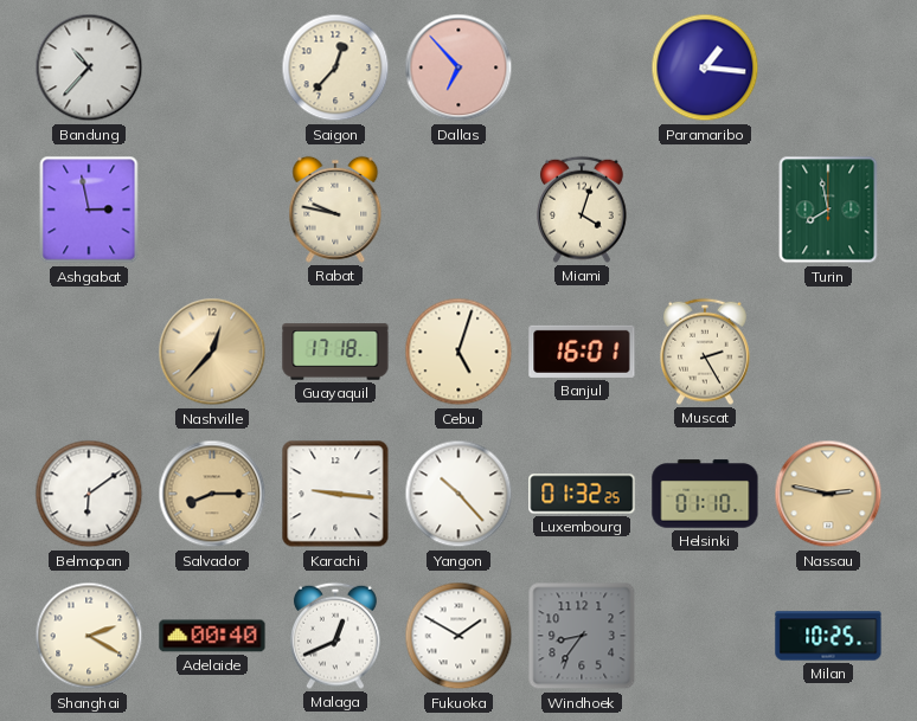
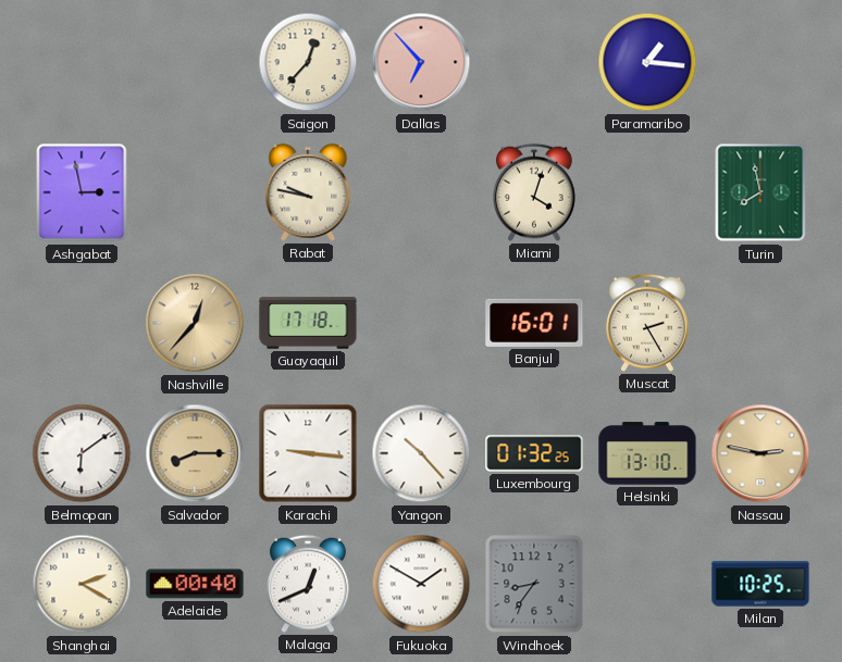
Bandung: 10:37 -> none
Cebu: 5:03 -> none
Helsinki: 01:10 -> 13:10
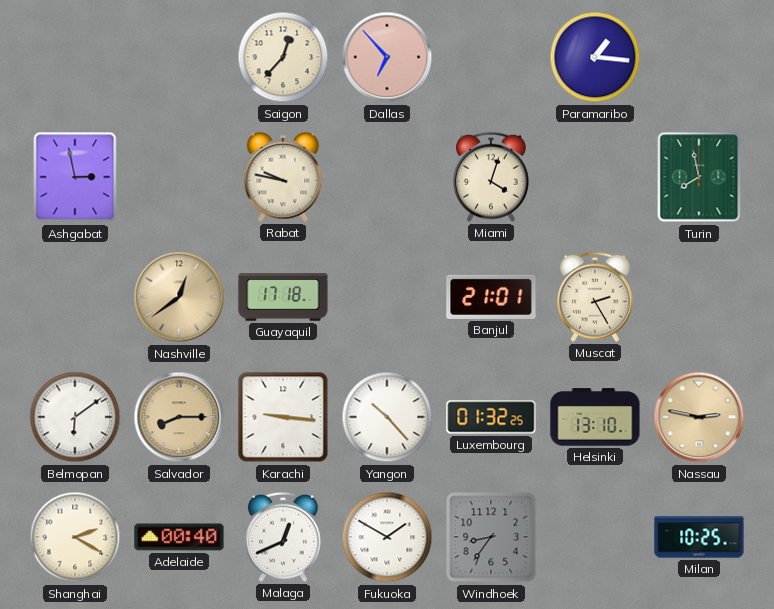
Nashville: 12:37 -> 12:39
Banjul: 16:01 -> 21:01
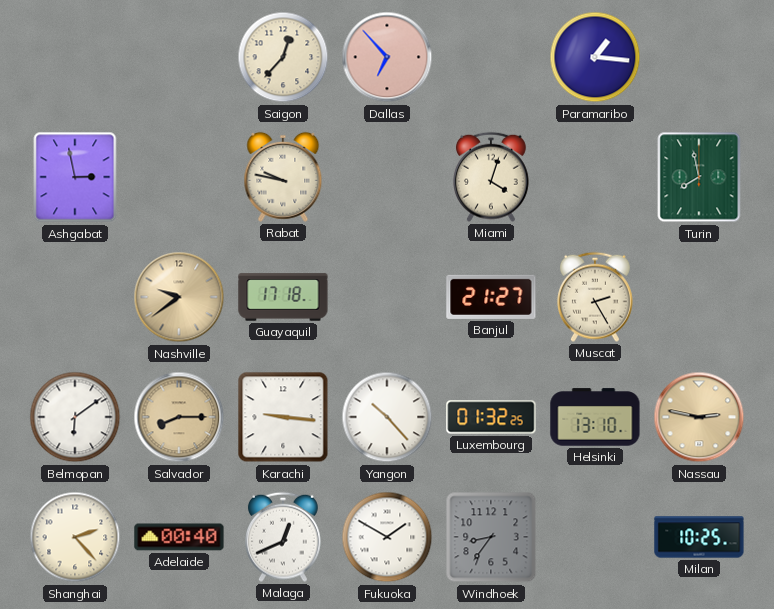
Nashville: 12:39 -> 9:39
Banjul: 21:01 -> 21:27
Shanghai: 2:20 -> 2:23
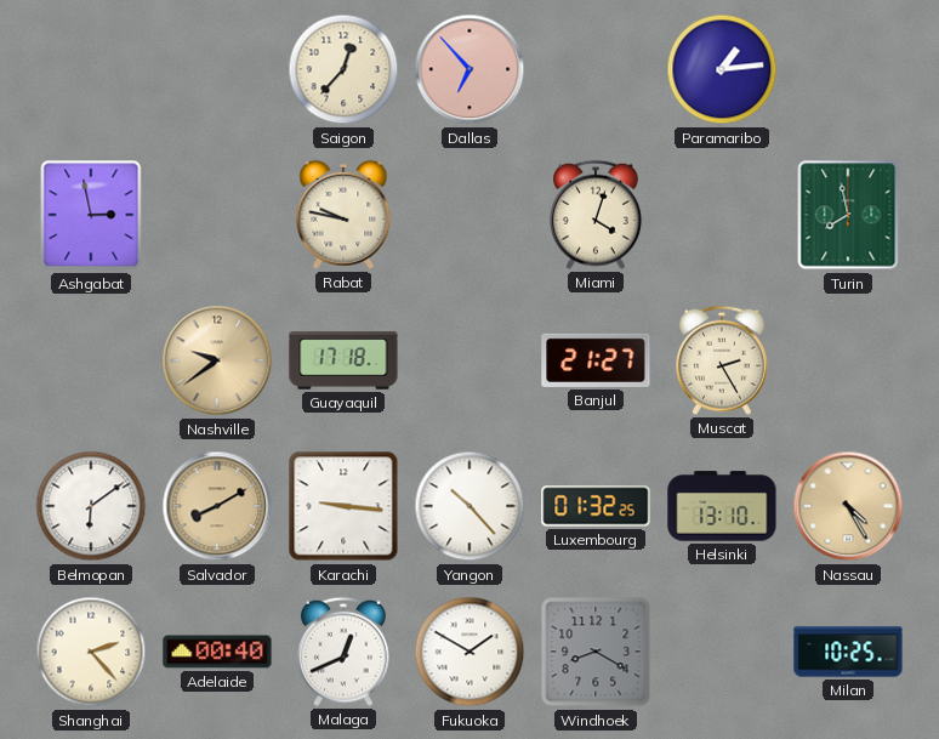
Paramaribo: 1:16 -> 1:14
Salvador: 8:15 -> 8:10
Nassau: 2:47 -> 4:25
Windhoek: 8:36 -> 8:20
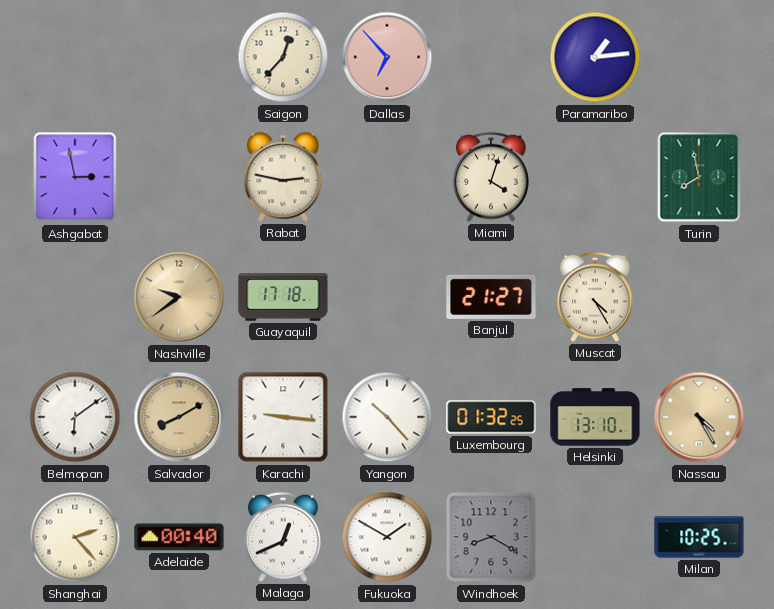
Rabat: 9:47 -> 2:47
Muscat: 2:25 -> 4:25
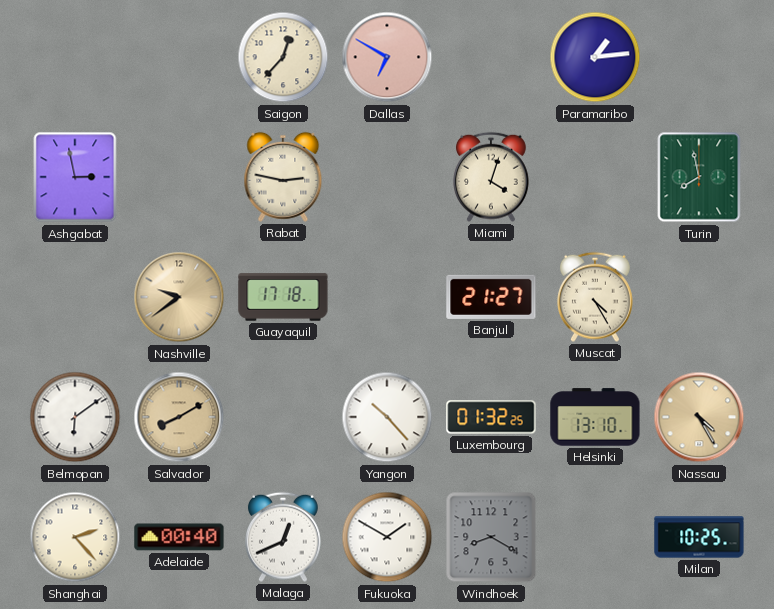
Dallas: 6:53 -> 6:50
Karachi: 9:16 -> none
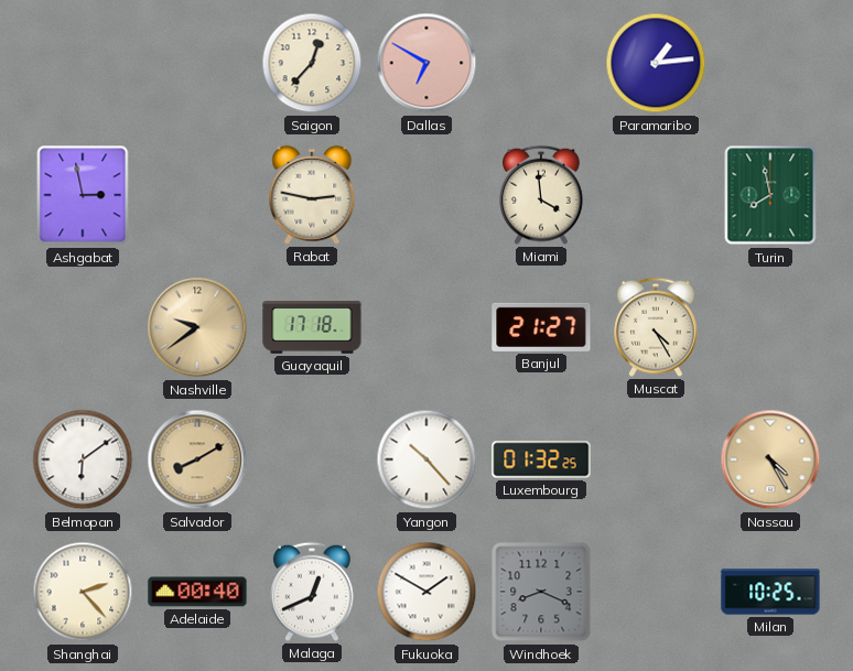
Miami: 4:03 -> 3:59
Helsinki: 13:10 -> none
Windhoek: 8:20 -> 8:19
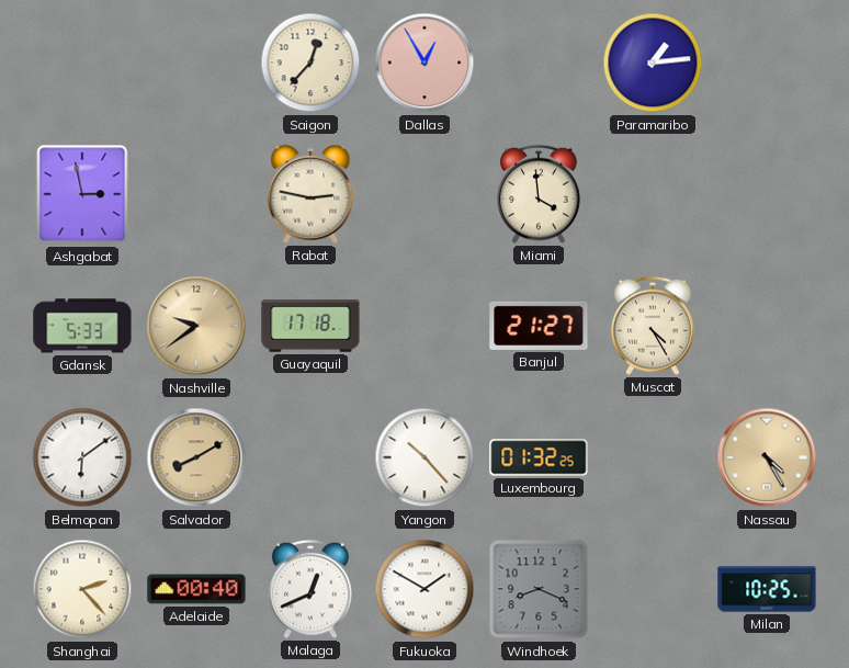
Dallas: 6:50 -> 12:55
Turin: 7:58 -> none
Gdansk: none -> 5:33
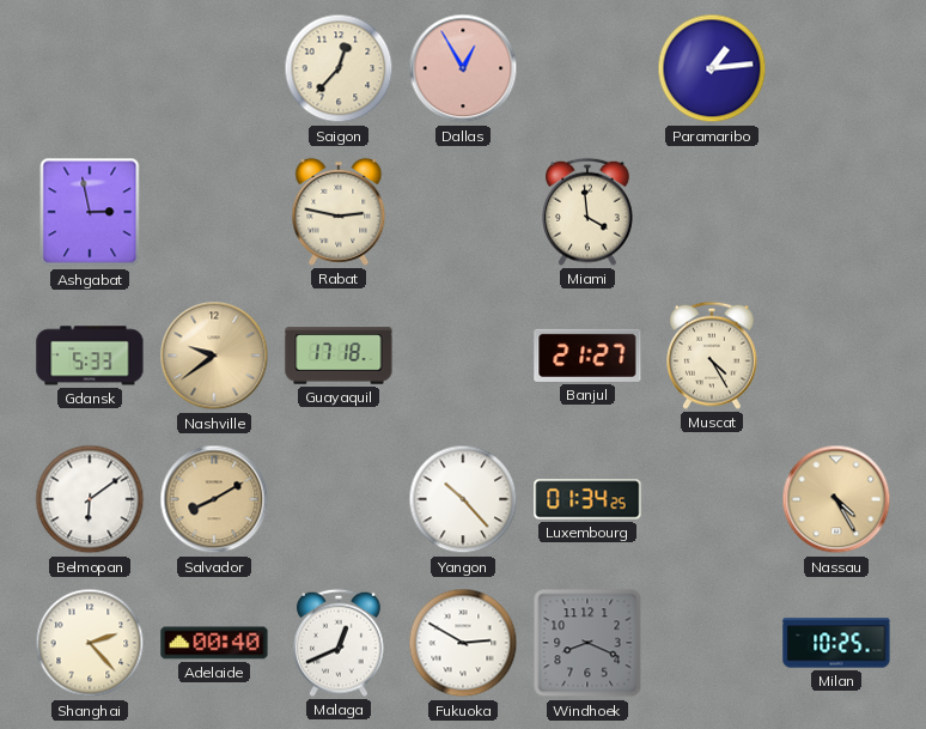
Luxembourg: 01:32 -> 01:34
Fukuoka: 1:50 -> 2:50
